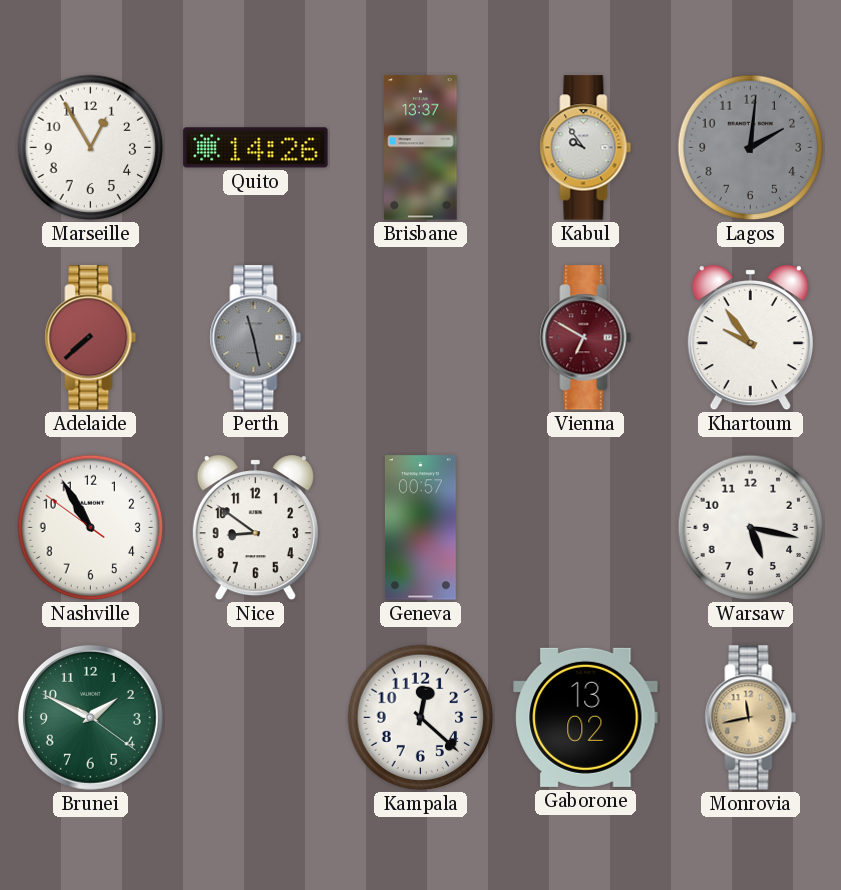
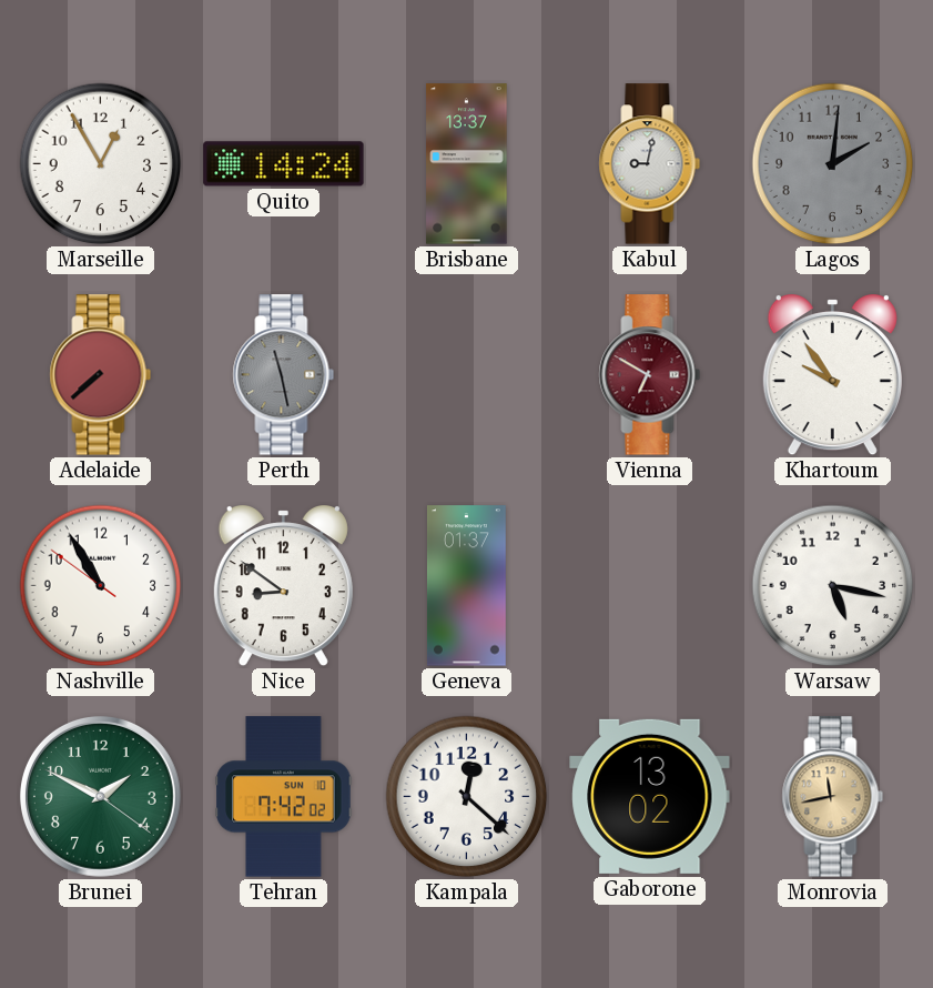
Quito: 14:26 -> 14:24
Kabul: 9:54 -> 9:02
Geneva: 00:57 -> 01:37
Tehran: none -> 7:42
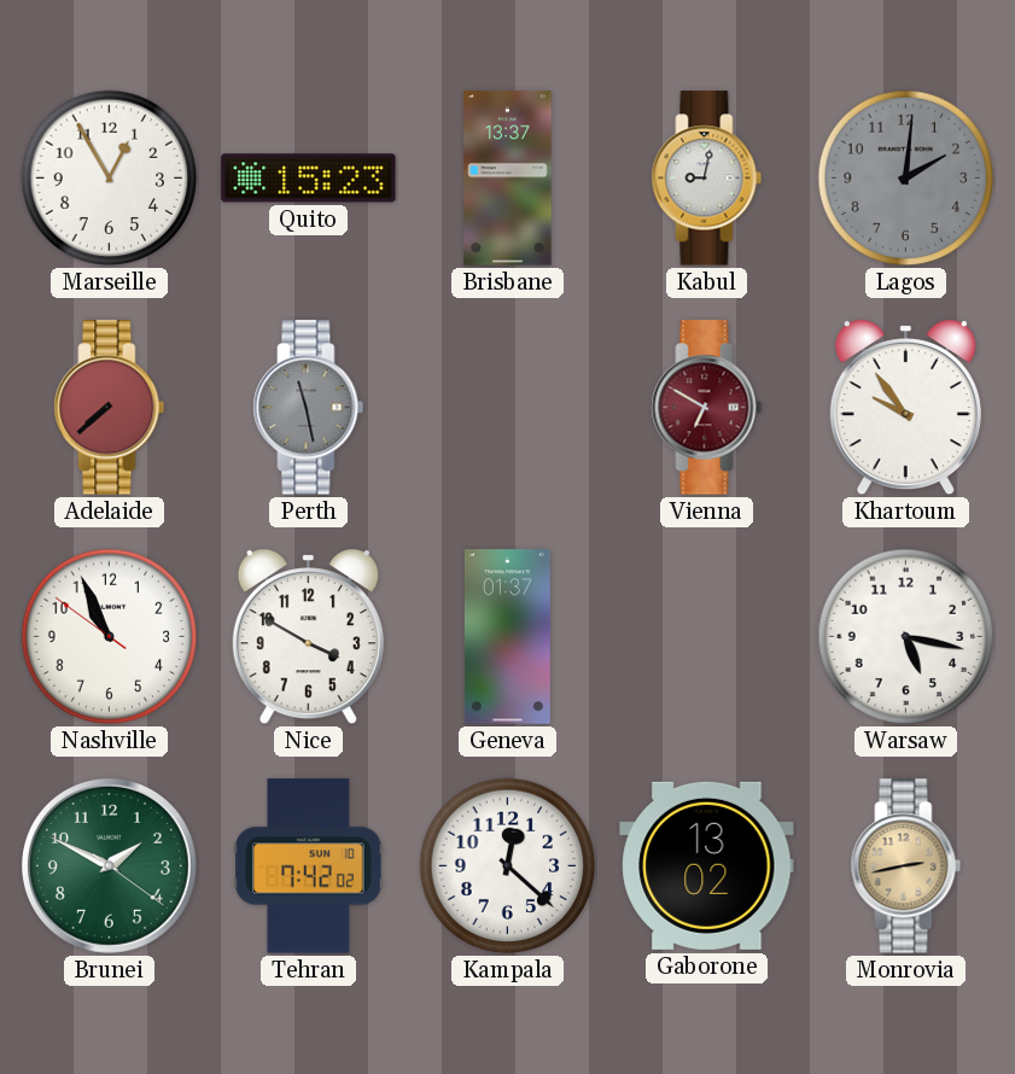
Quito: 14:24 -> 15:23
Nashville: 10:54 -> 10:55
Nice: 8:51 -> 3:50
Monrovia: 11:43 -> 2:43
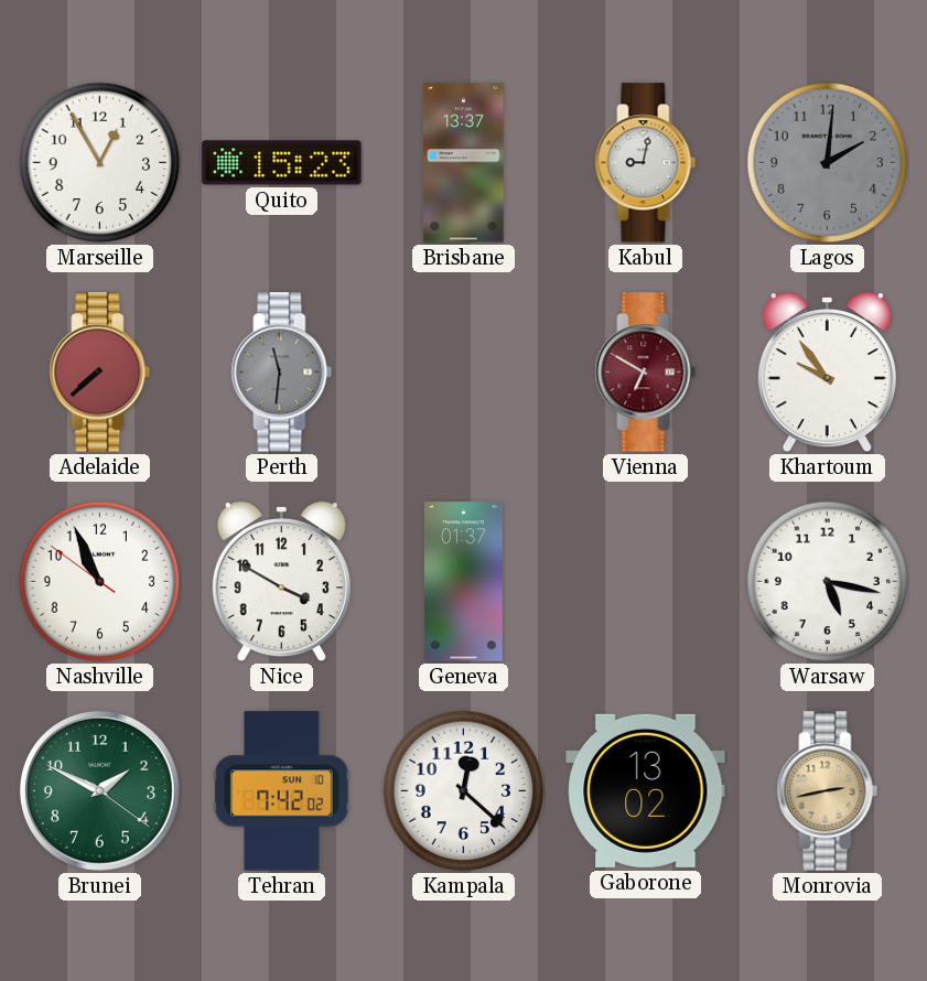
Perth: 11:28 -> 11:31
